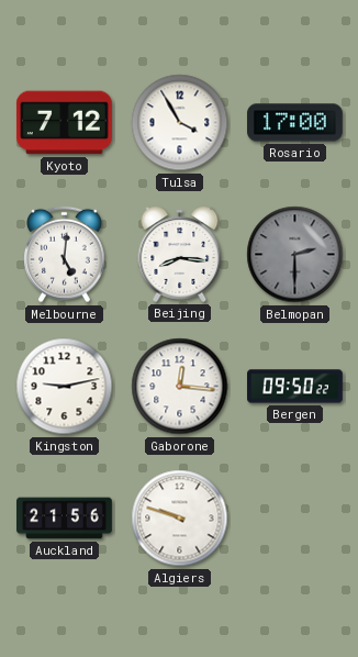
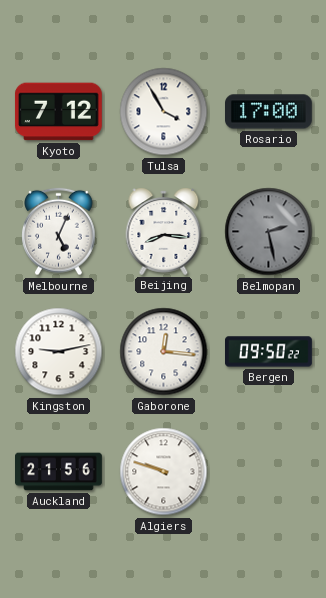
Melbourne: 5:01 -> 5:04
Belmopan: 2:30 -> 2:28
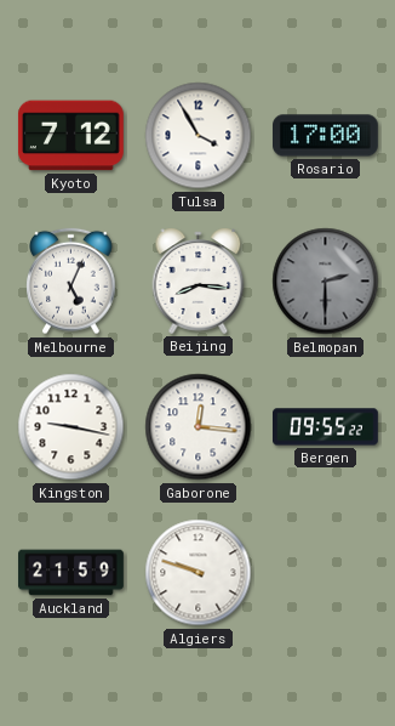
Belmopan: 2:28 -> 2:30
Kingston: 9:13 -> 9:17
Bergen: 09:50 -> 09:55
Auckland: 21:56 -> 21:59
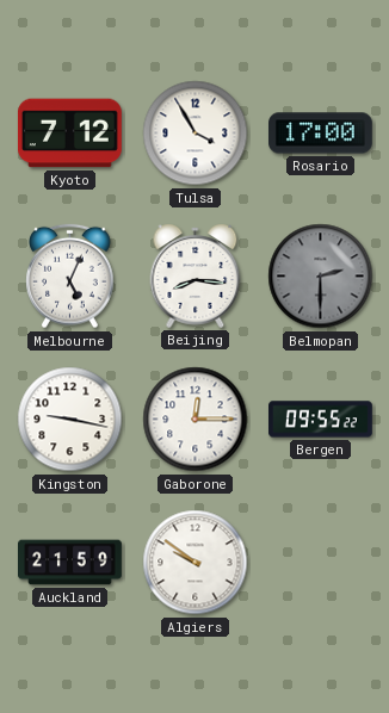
Gaborone: 12:16 -> 12:15
Algiers: 9:48 -> 9:51
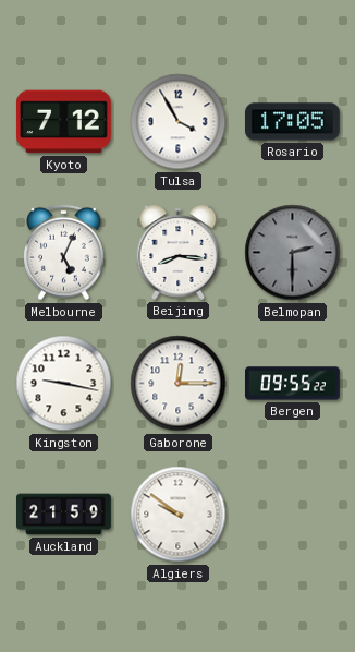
Rosario: 17:00 -> 17:05
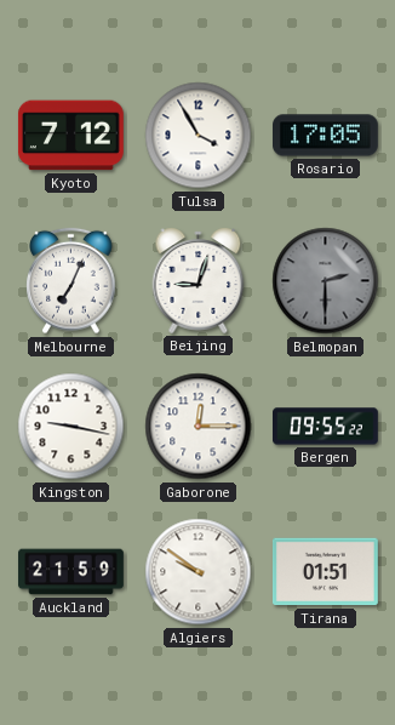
Melbourne: 5:04 -> 7:04
Beijing: 8:16 -> 9:03
Tirana: none -> 01:51
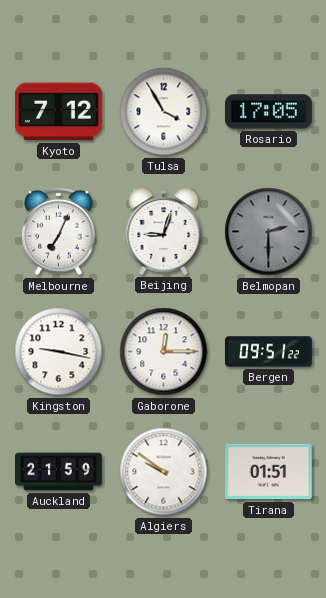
Bergen: 09:55 -> 09:51
